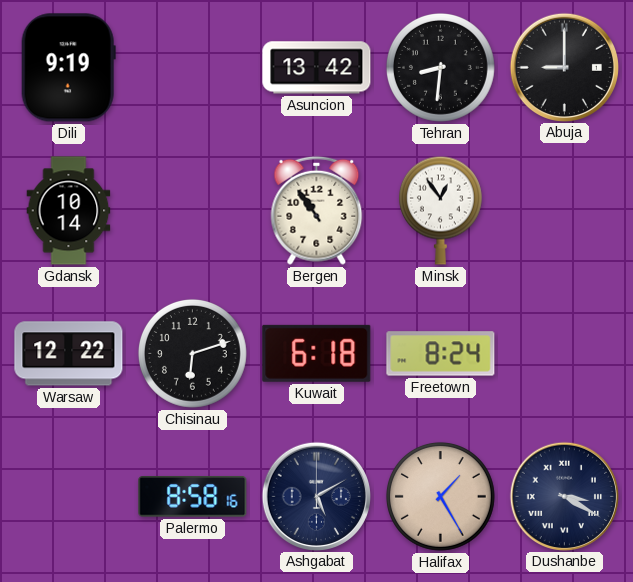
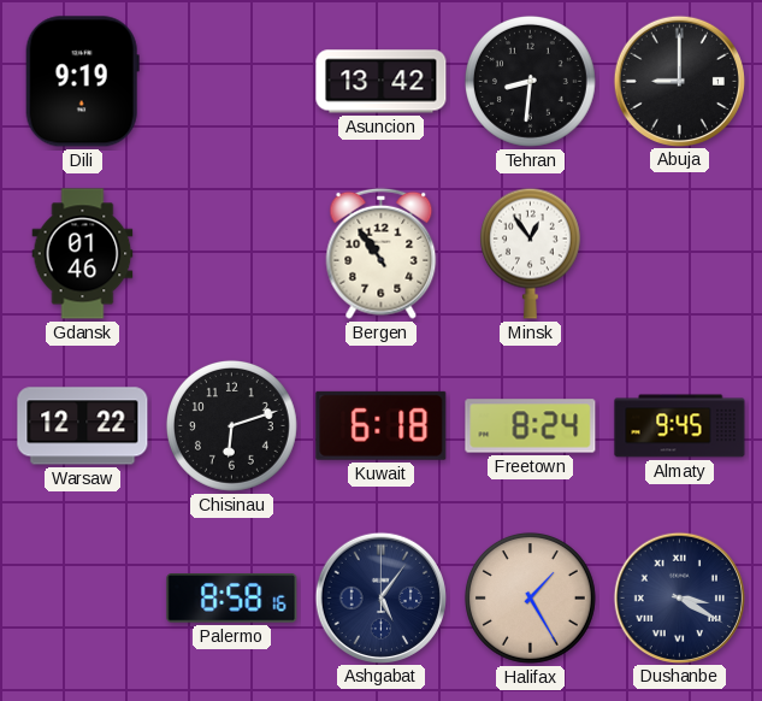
Gdansk: 10:14 -> 01:46
Almaty: none -> 9:45
Ashgabat: 5:10 -> 5:06
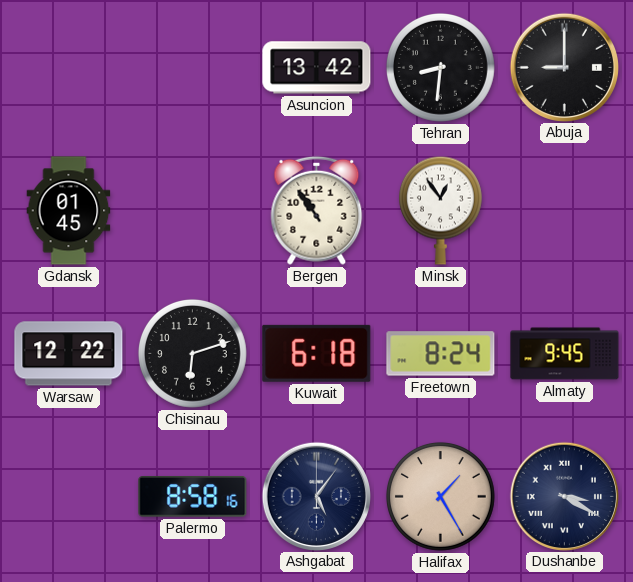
Dili: 9:19 -> none
Gdansk: 01:46 -> 01:45
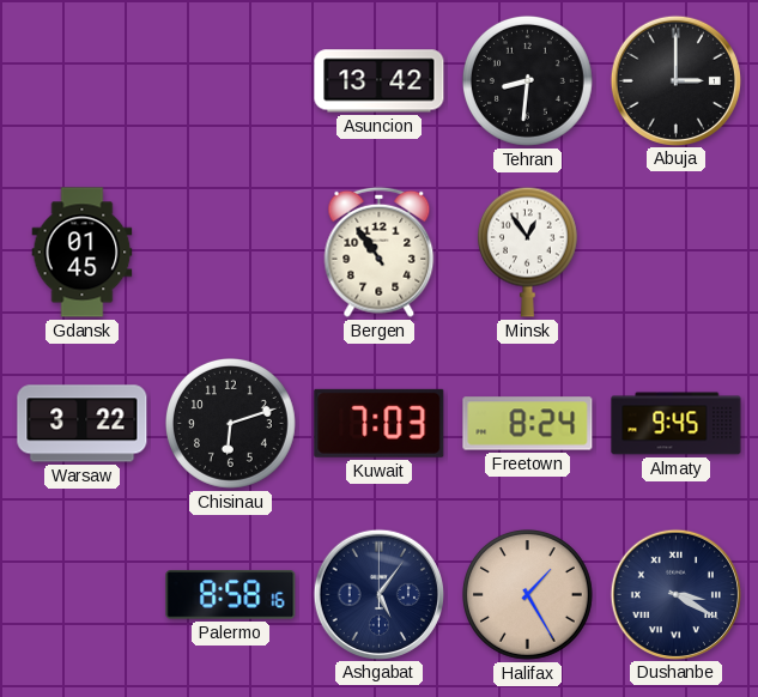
Abuja: 9:00 -> 3:00
Warsaw: 12:22 -> 3:22
Kuwait: 6:18 -> 7:03
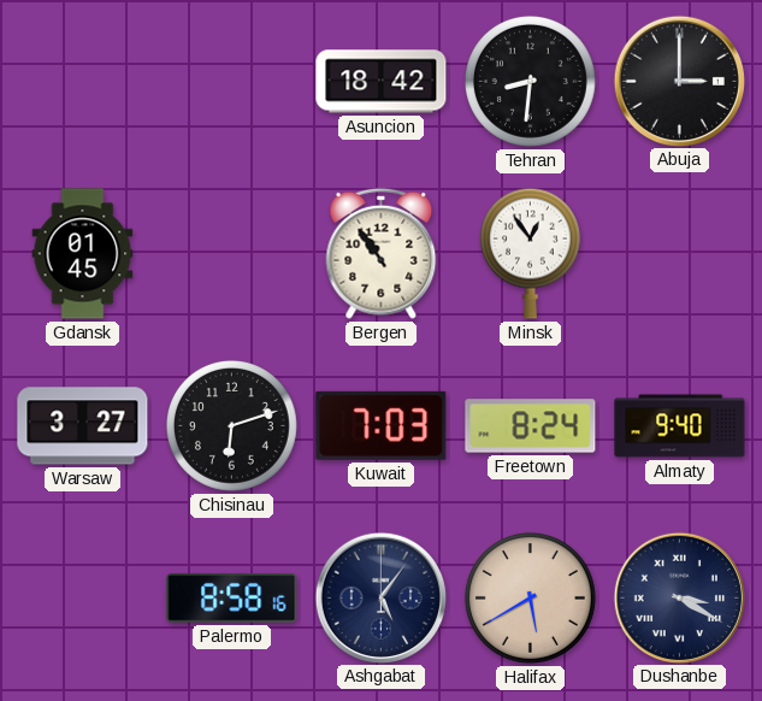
Asuncion: 13:42 -> 18:42
Warsaw: 3:22 -> 3:27
Almaty: 9:45 -> 9:40
Halifax: 1:25 -> 5:40
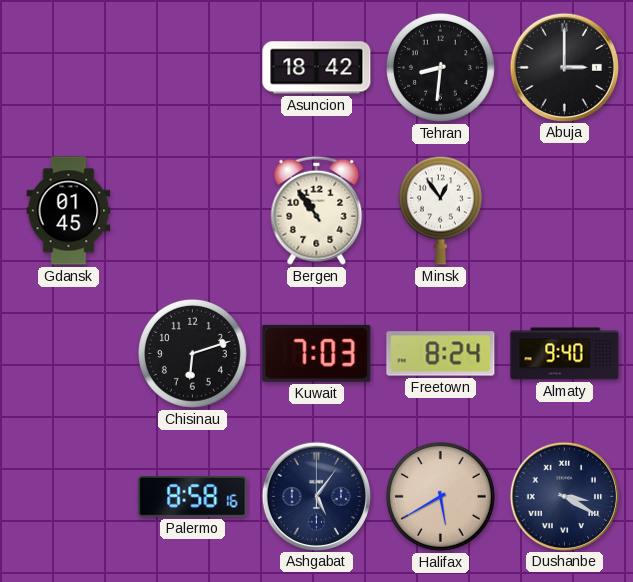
Warsaw: 3:27 -> none
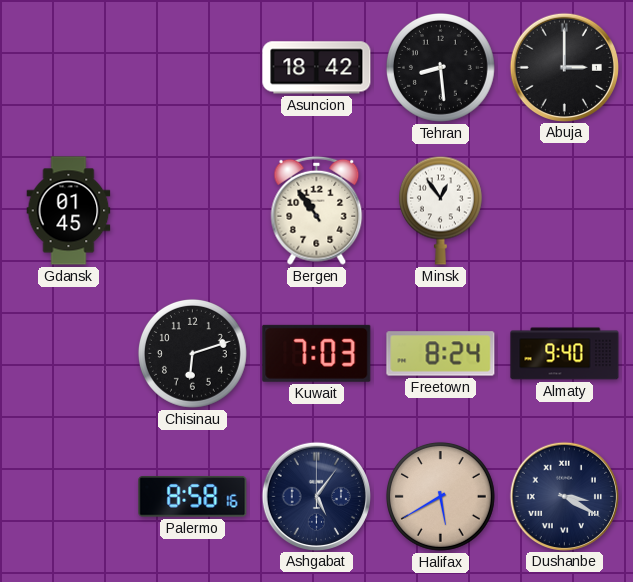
Tehran: 8:31 -> 8:29
